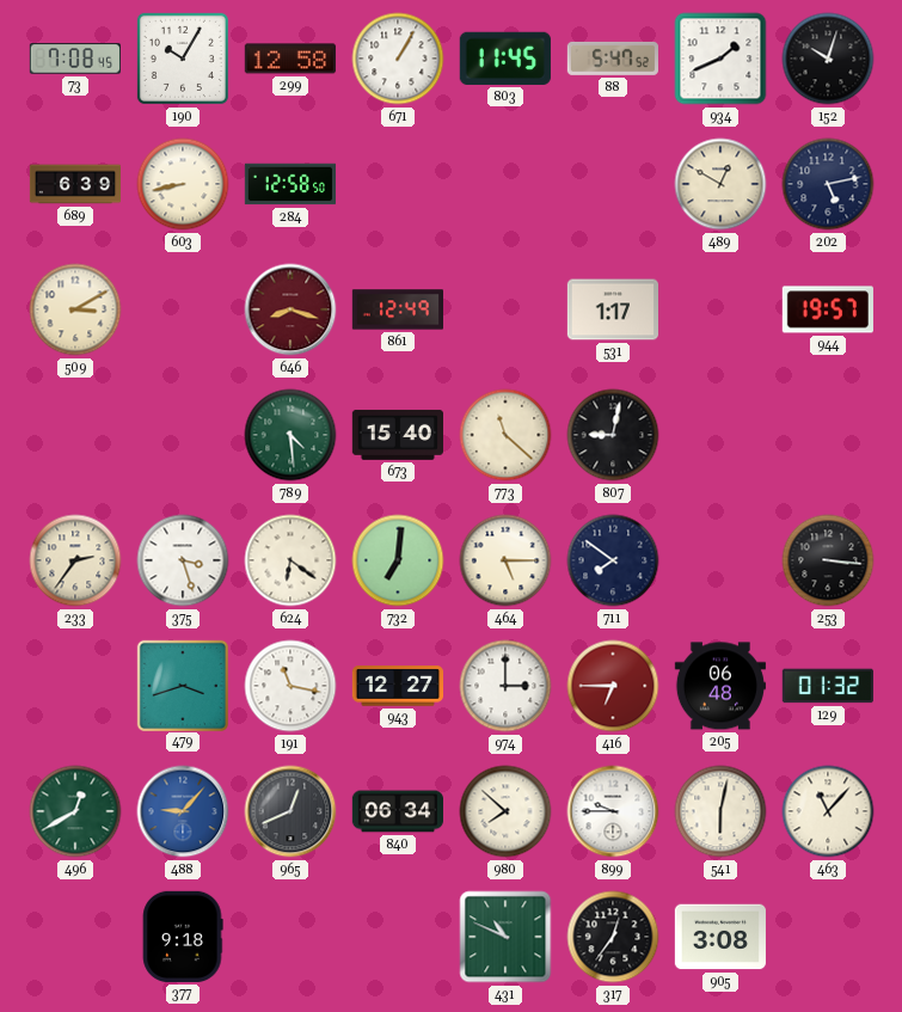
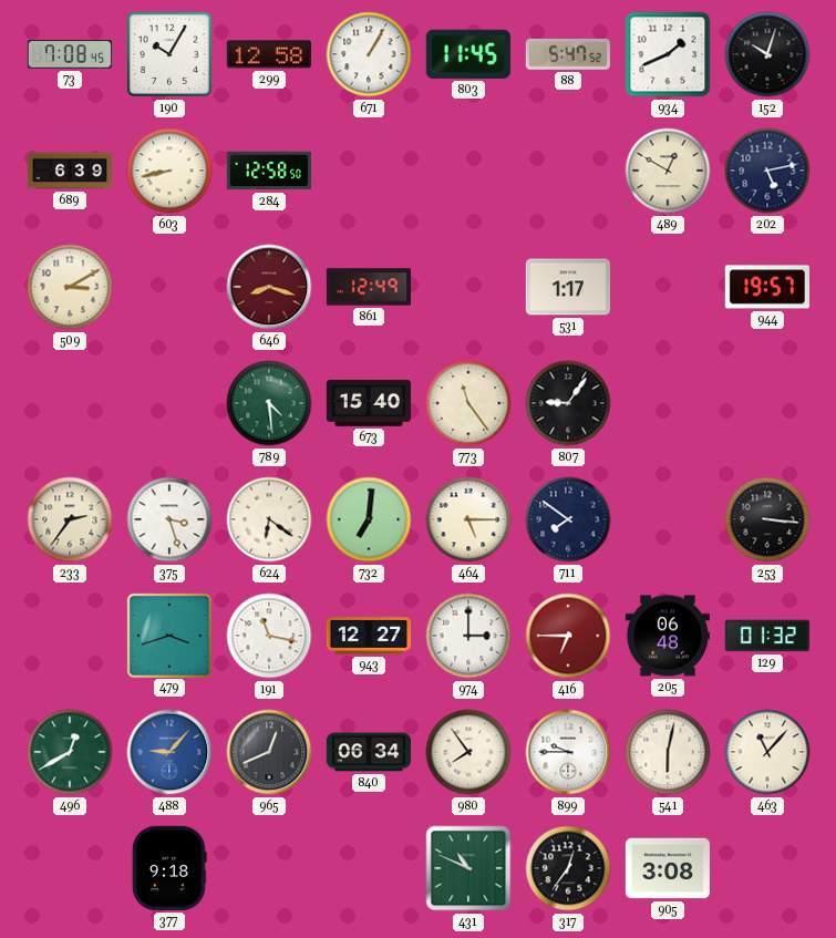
773: 11:22 -> 11:24
807: 9:02 -> 9:06
980: 7:52 -> 7:54
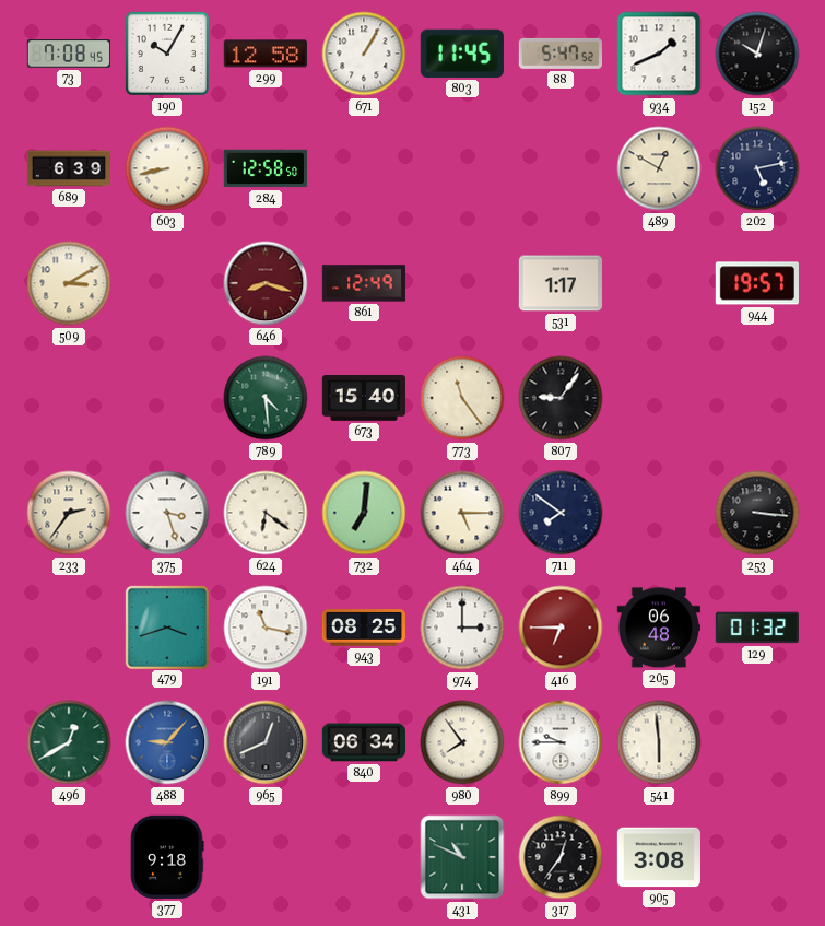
943: 12:27 -> 08:25
541: 6:02 -> 5:59
463: 11:07 -> none
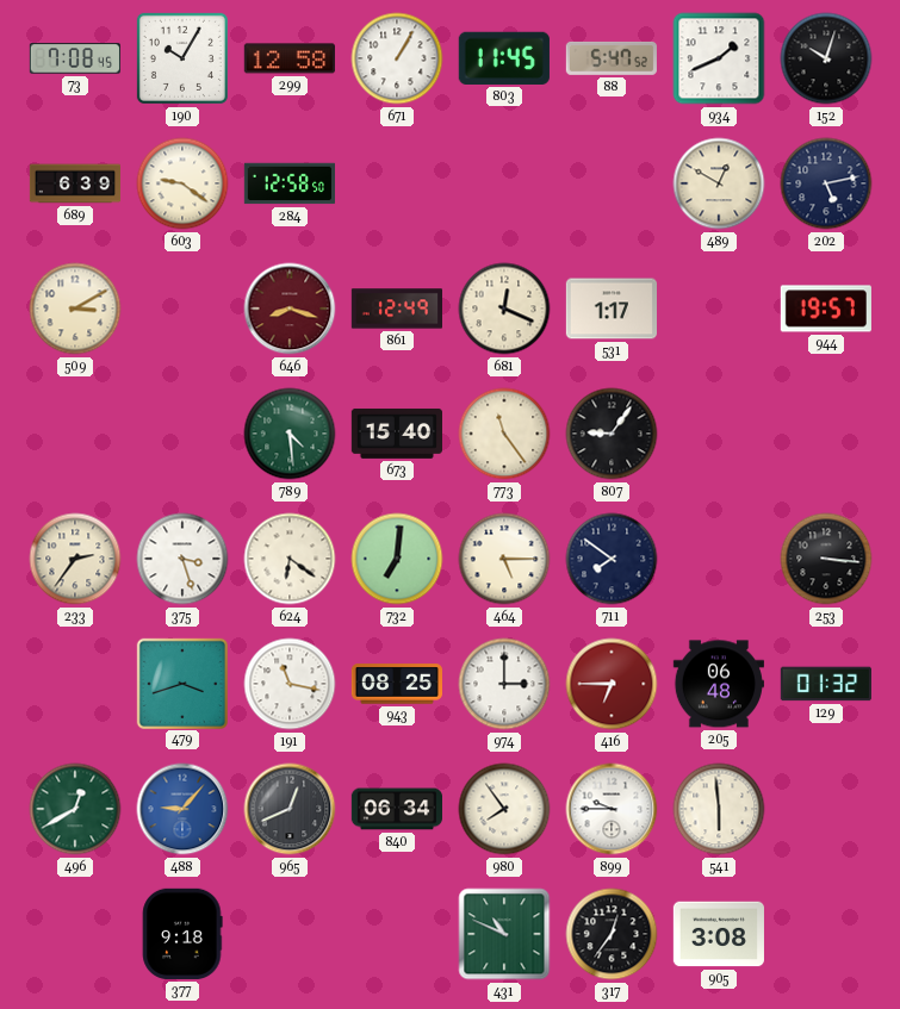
603: 8:43 -> 9:21
681: none -> 12:19
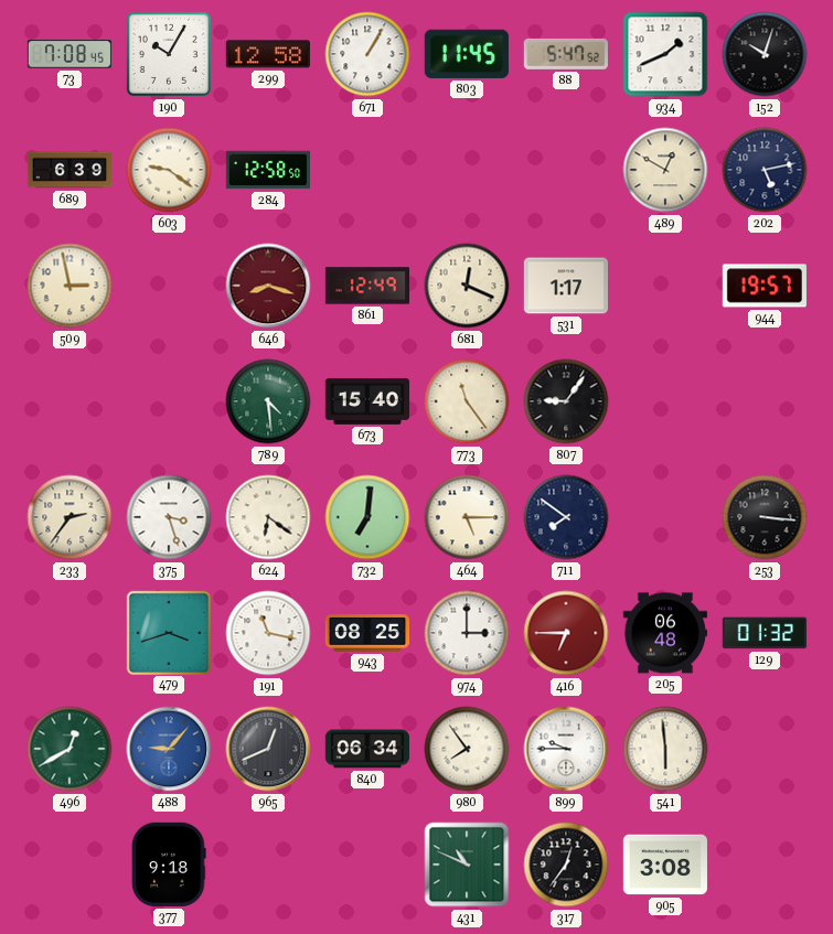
509: 3:10 -> 2:58
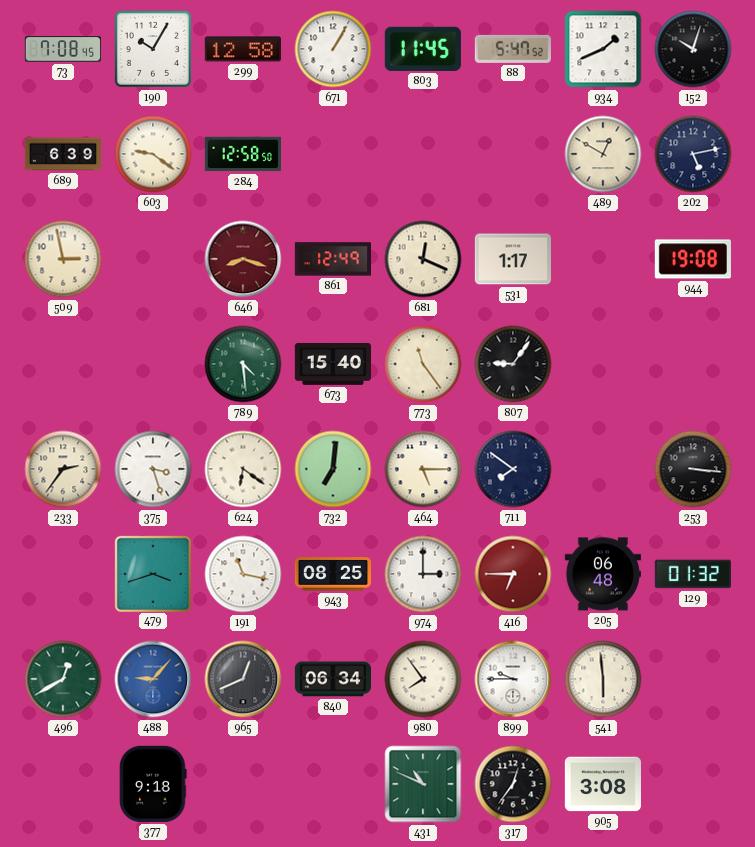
944: 19:57 -> 19:08
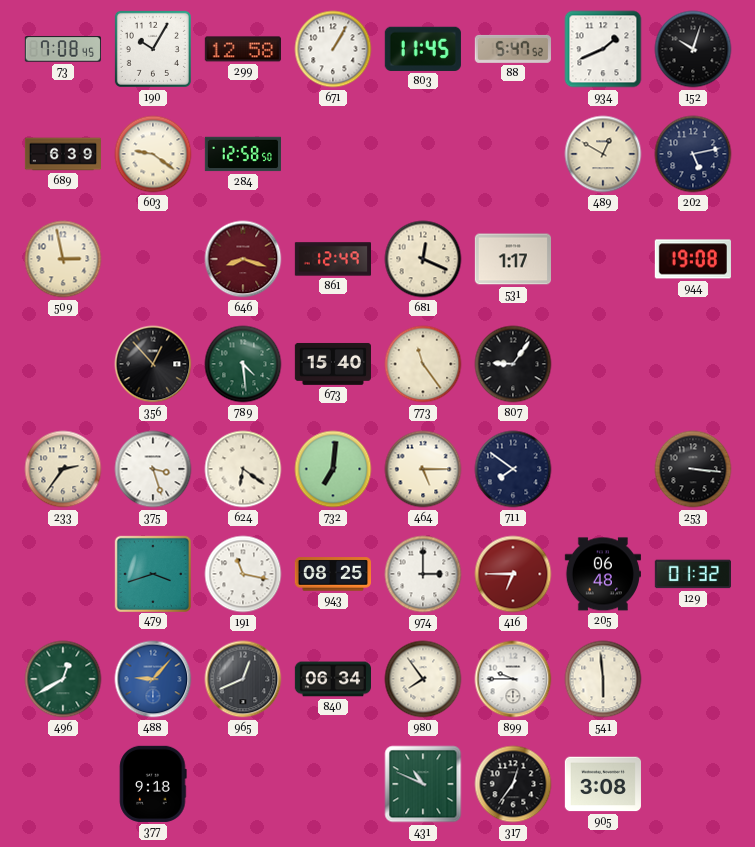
356: none -> 12:53
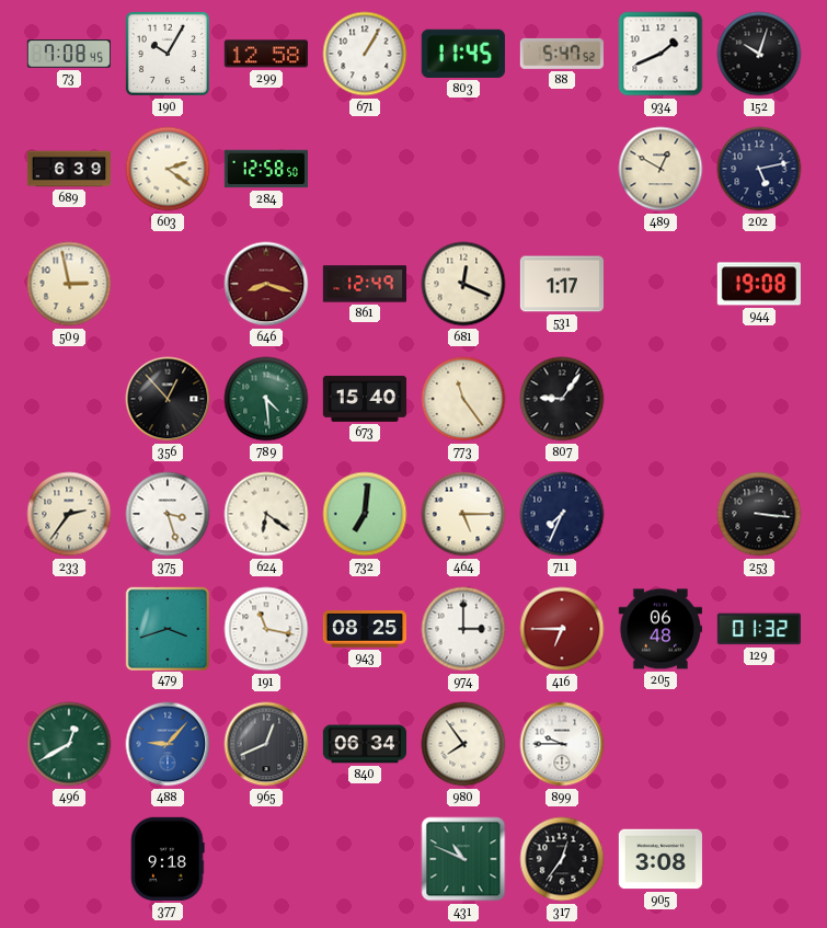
603: 9:21 -> 2:21
711: 7:51 -> 7:34
541: 5:59 -> none
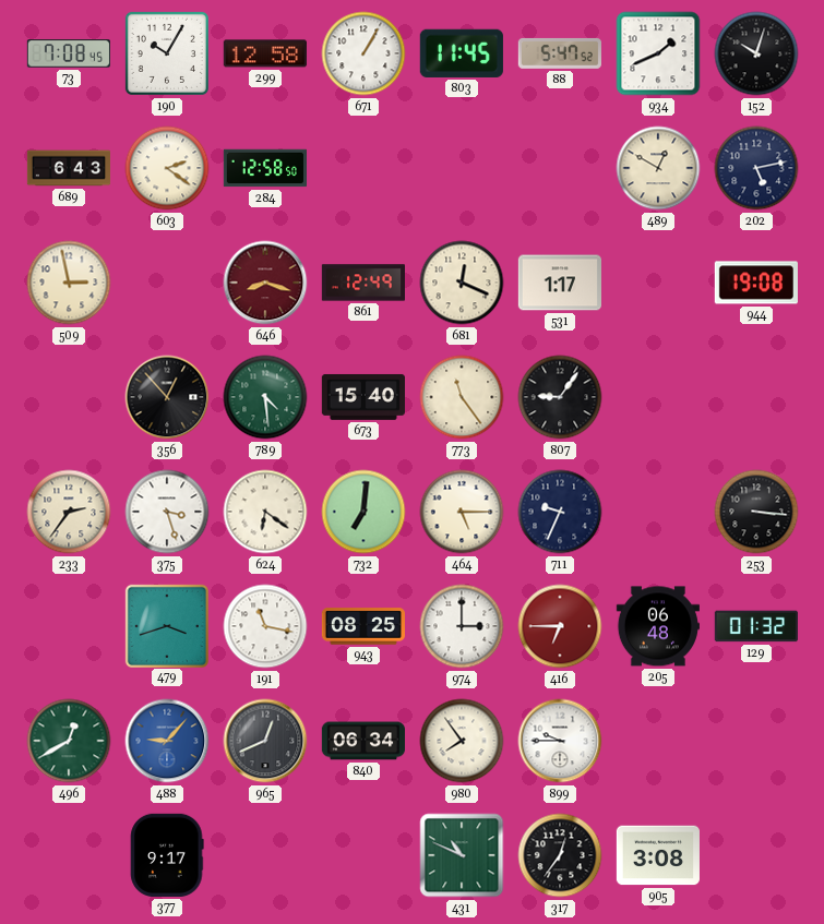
689: 6:39 -> 6:43
711: 7:34 -> 9:34
377: 9:18 -> 9:17
